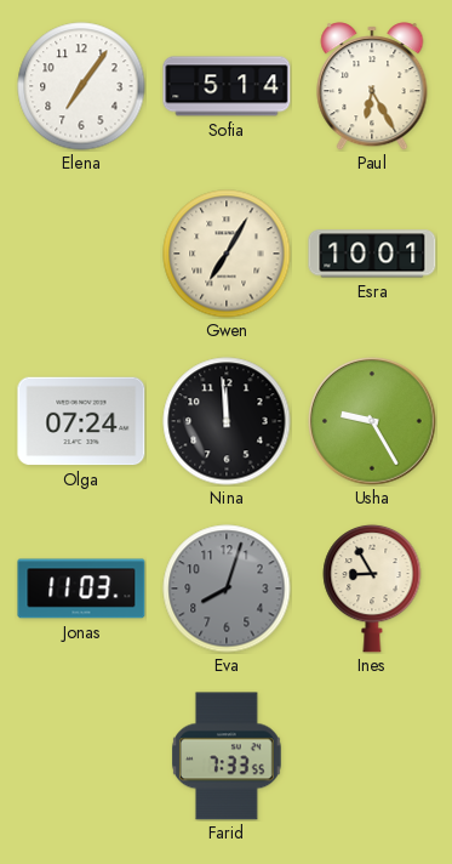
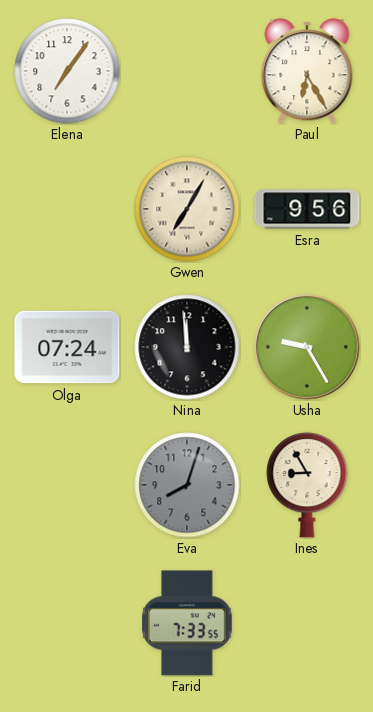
Sofia: 5:14 -> none
Esra: 10:01 -> 9:56
Jonas: 11:03 -> none
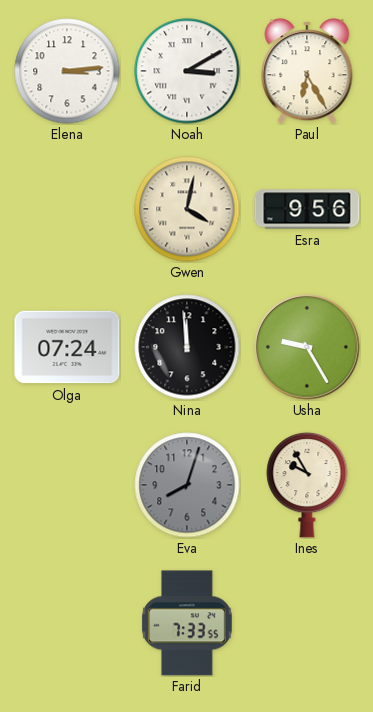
Elena: 7:06 -> 3:14
Noah: none -> 3:10
Gwen: 7:05 -> 4:02
Ines: 8:55 -> 9:55
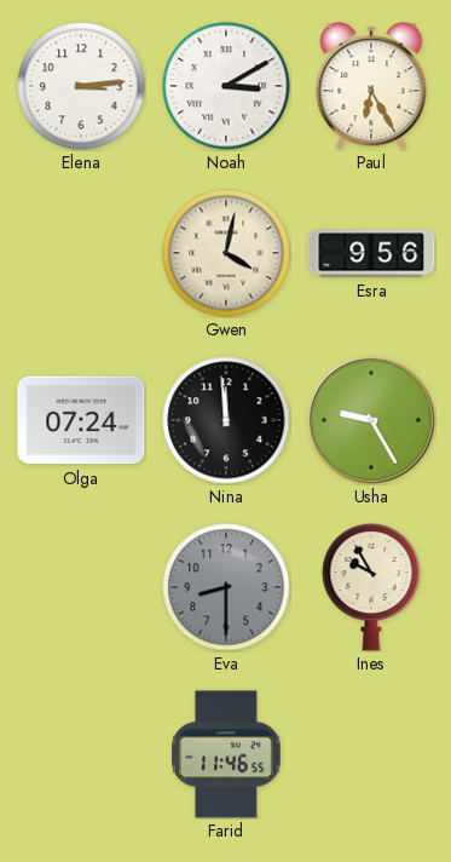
Eva: 8:03 -> 8:30
Farid: 7:33 -> 11:46
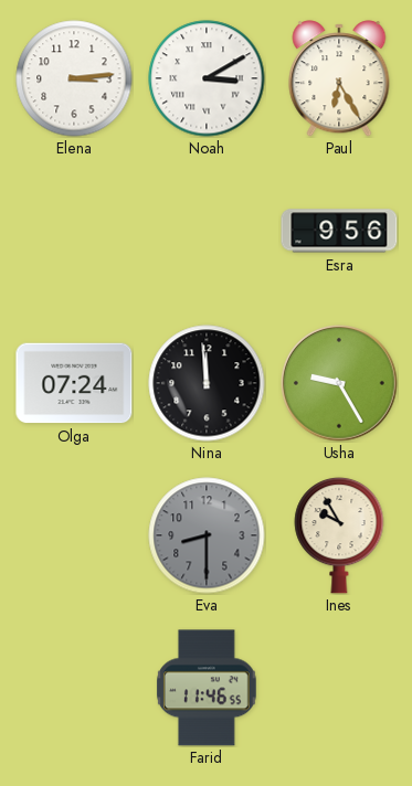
Gwen: 4:02 -> none
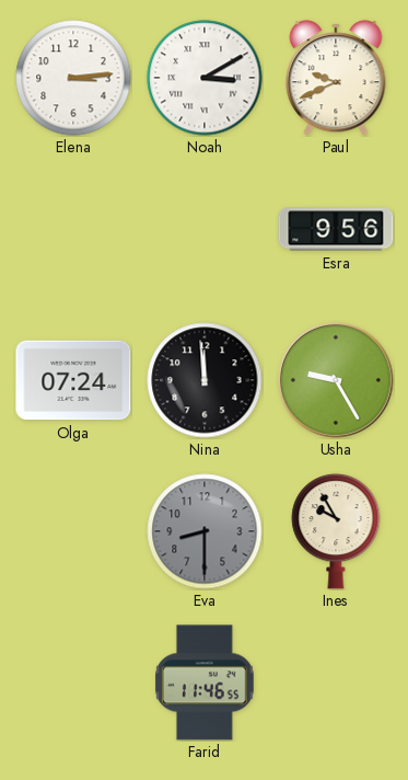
Paul: 6:25 -> 9:41
